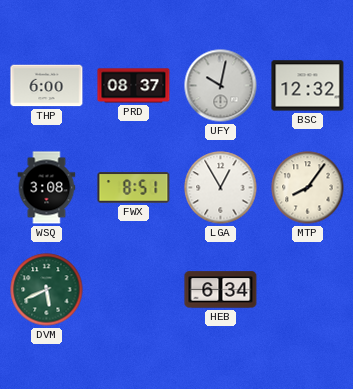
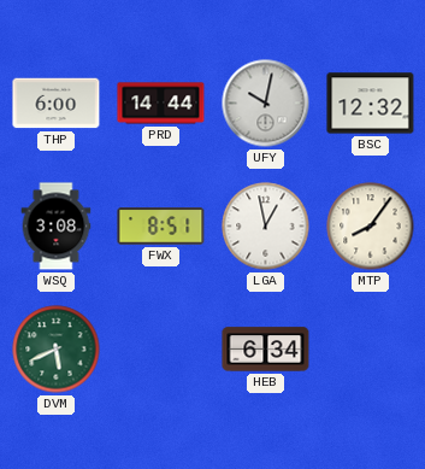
PRD: 08:37 -> 14:44
LGA: 12:55 -> 12:58
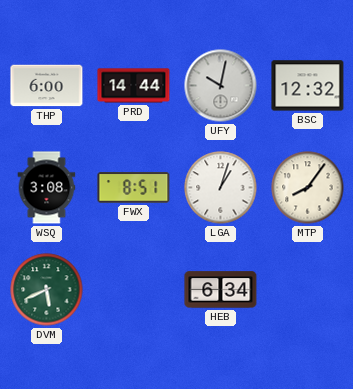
LGA: 12:58 -> 1:03
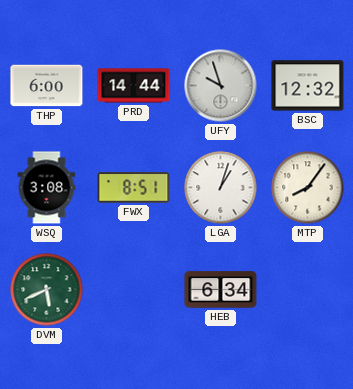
UFY: 10:02 -> 9:57
